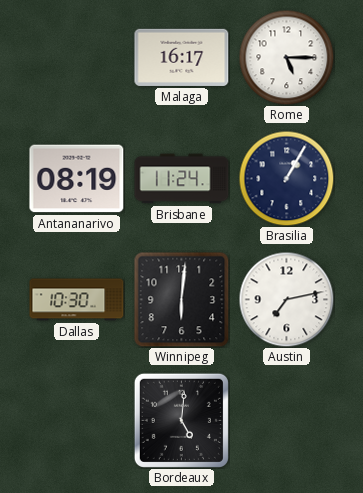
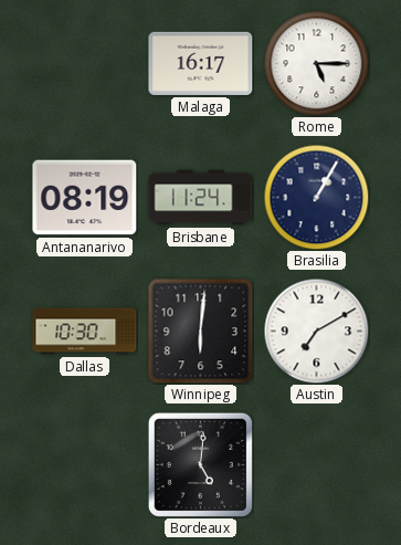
Austin: 7:13 -> 7:10
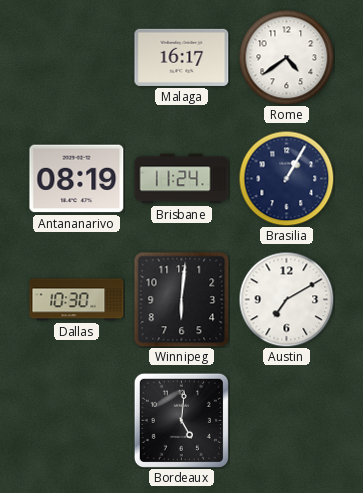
Rome: 5:15 -> 4:39
